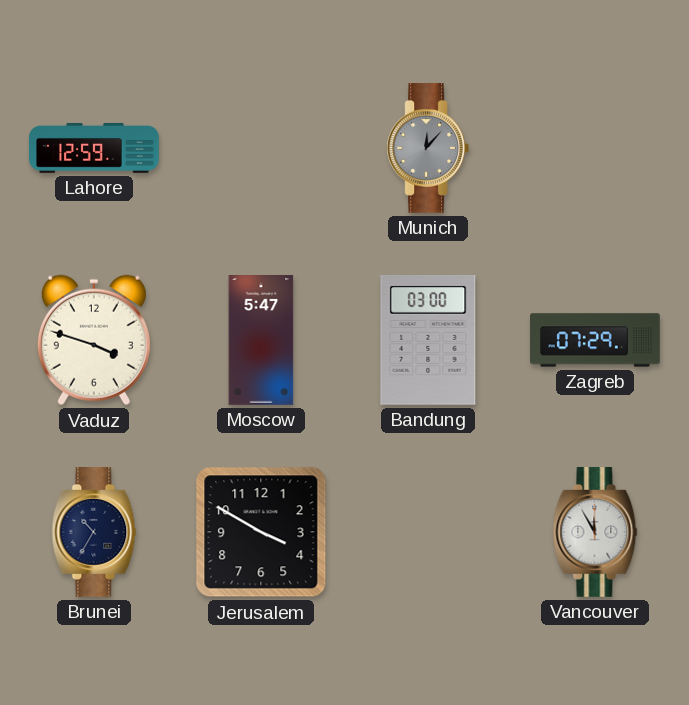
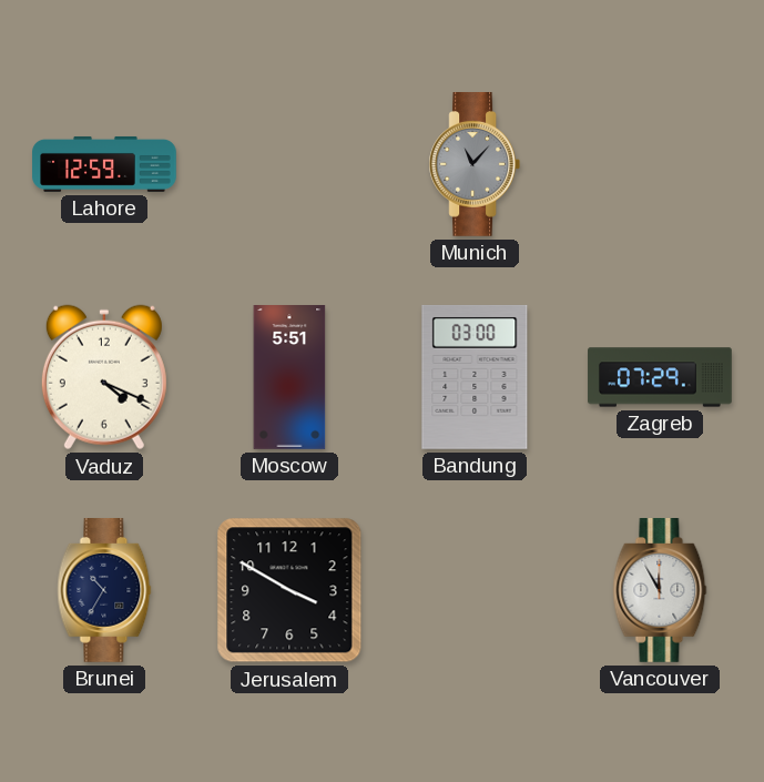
Munich: 12:07 -> 11:07
Vaduz: 3:48 -> 4:19
Moscow: 5:47 -> 5:51
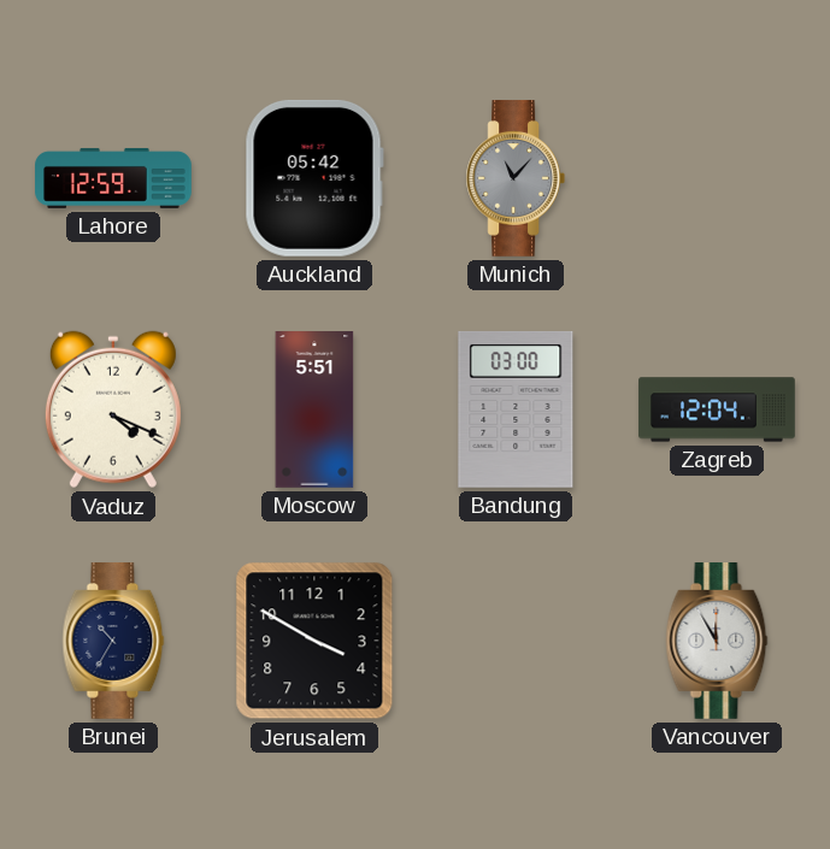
Auckland: none -> 05:42
Zagreb: 07:29 -> 12:04
